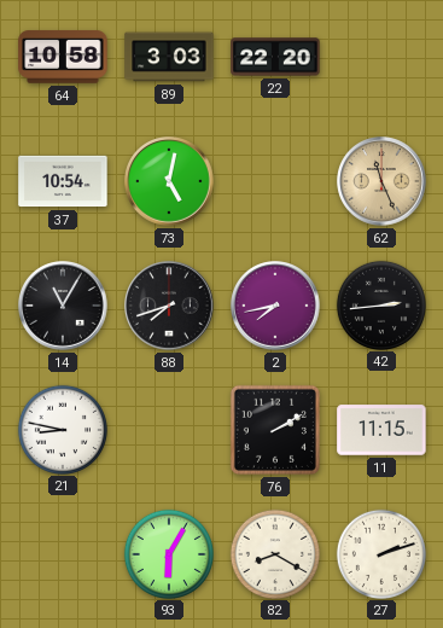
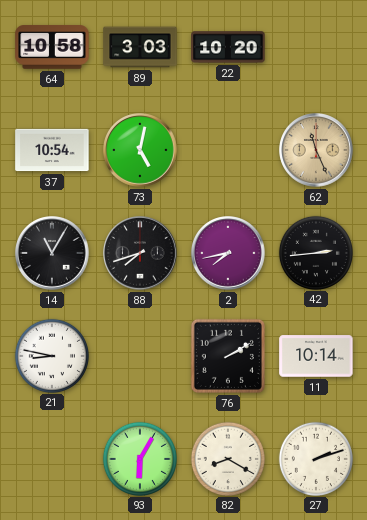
22: 22:20 -> 10:20
11: 11:15 -> 10:14
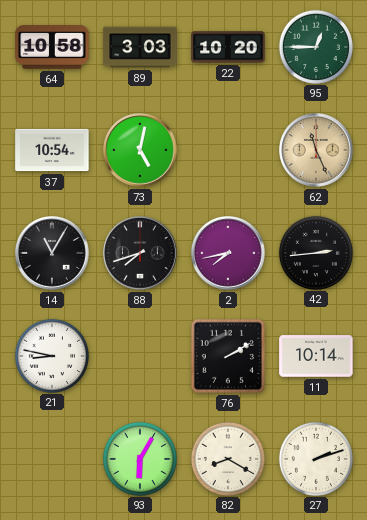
95: none -> 12:45
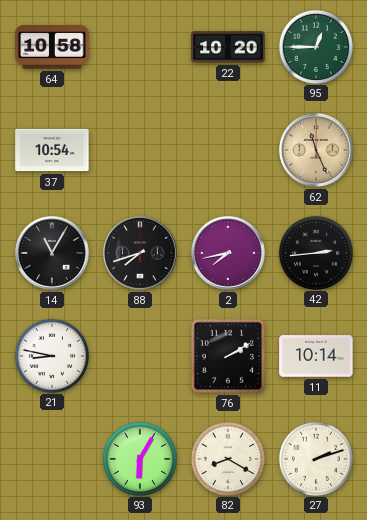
89: 3:03 -> none
73: 5:02 -> none
